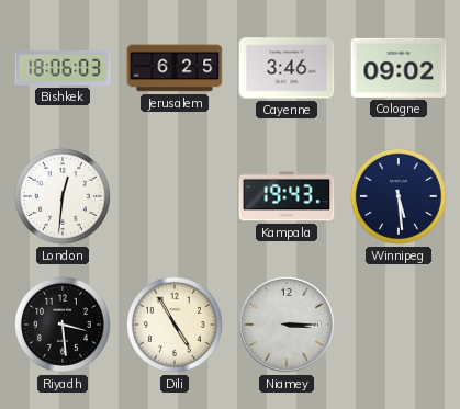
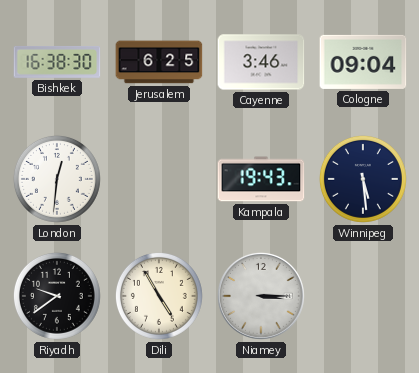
Bishkek: 18:06 -> 16:38
Cologne: 09:02 -> 09:04
Riyadh: 3:29 -> 9:39
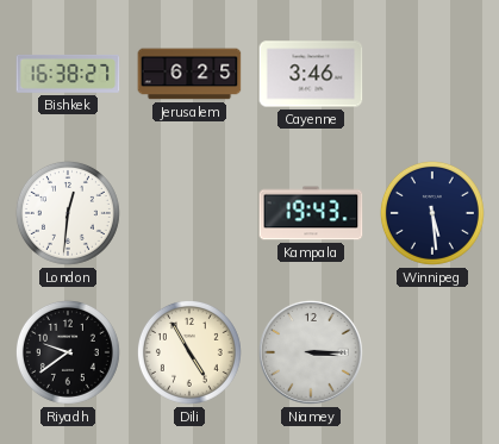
Bishkek: 16:38:30 -> 16:38:27
Cologne: 09:04 -> none
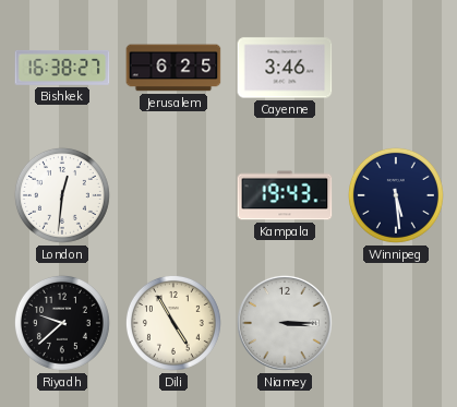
Riyadh: 9:39 -> 9:38
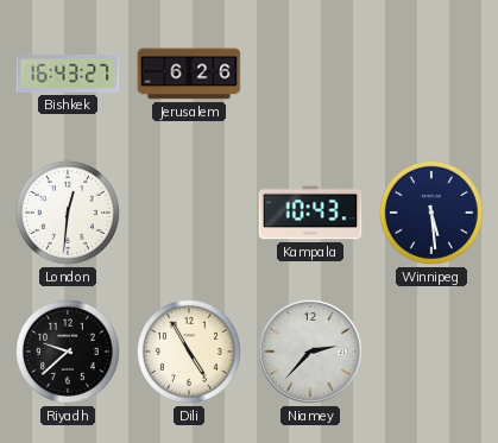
Bishkek: 16:38 -> 16:43
Jerusalem: 6:25 -> 6:26
Cayenne: 3:46 -> none
Kampala: 19:43 -> 10:43
Niamey: 3:15 -> 2:37
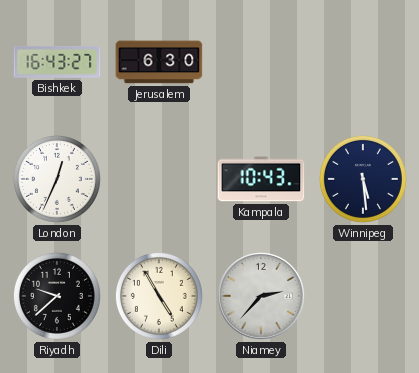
Jerusalem: 6:26 -> 6:30
London: 12:31 -> 12:34
